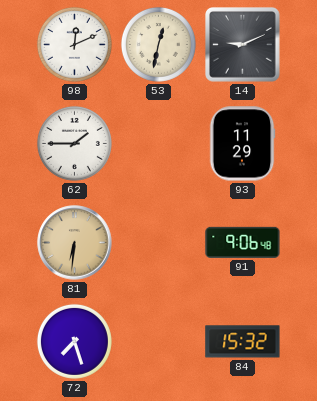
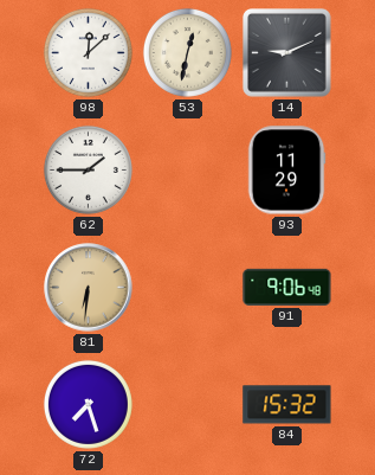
98: 12:11 -> 12:08
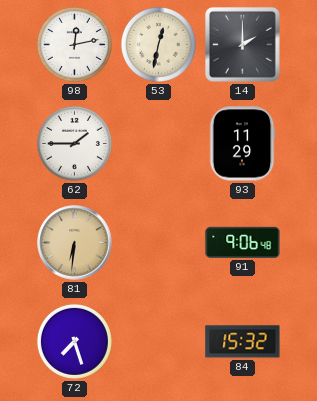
98: 12:08 -> 12:13
14: 9:11 -> 2:00
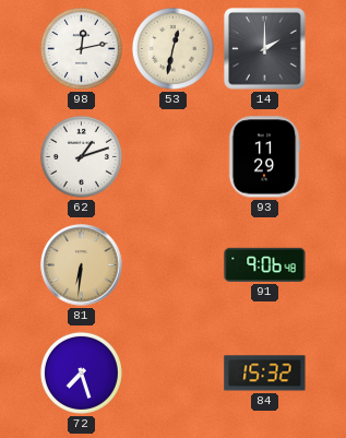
62: 1:45 -> 1:12
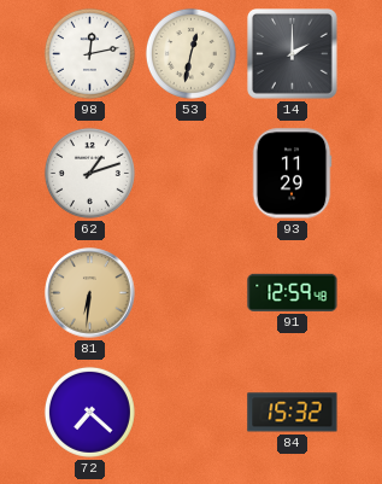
91: 9:06 -> 12:59
72: 7:27 -> 7:22
